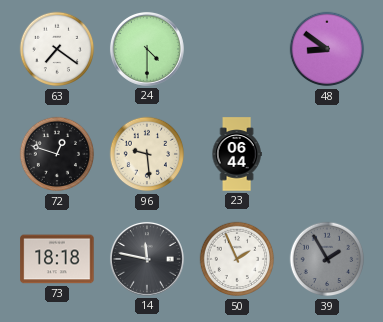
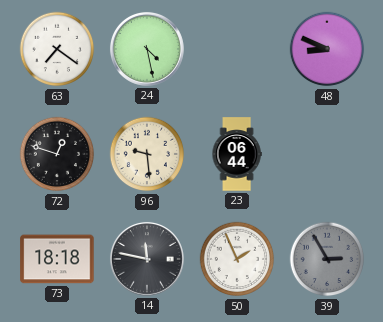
24: 4:30 -> 4:28
48: 8:51 -> 8:49
39: 1:55 -> 2:55
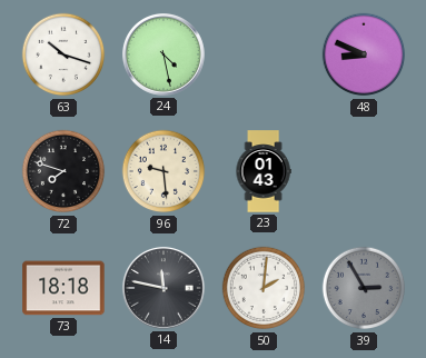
63: 7:21 -> 10:18
72: 12:48 -> 7:48
23: 06:44 -> 01:43
50: 1:56 -> 2:01
